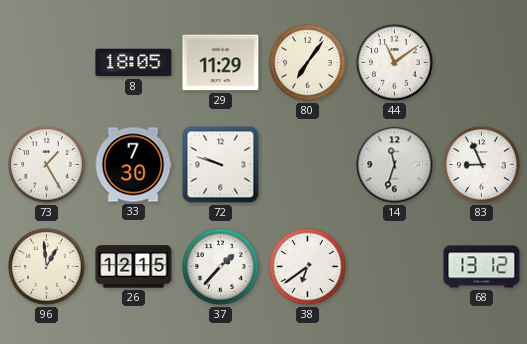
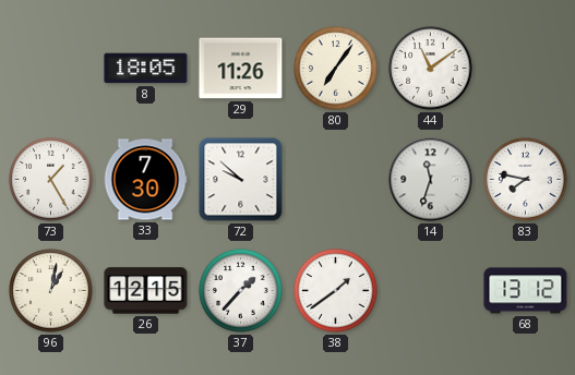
29: 11:29 -> 11:26
72: 9:48 -> 9:52
83: 8:56 -> 7:47
96: 12:59 -> 1:02
38: 6:39 -> 1:39
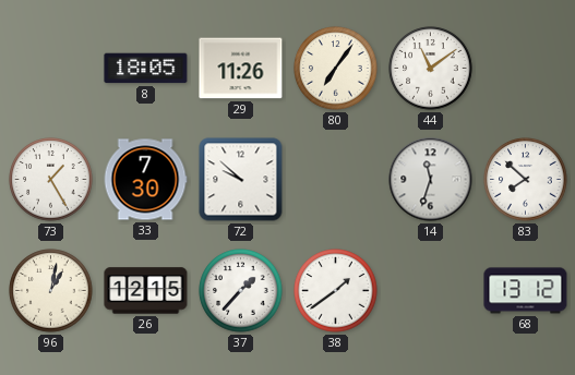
83: 7:47 -> 7:52
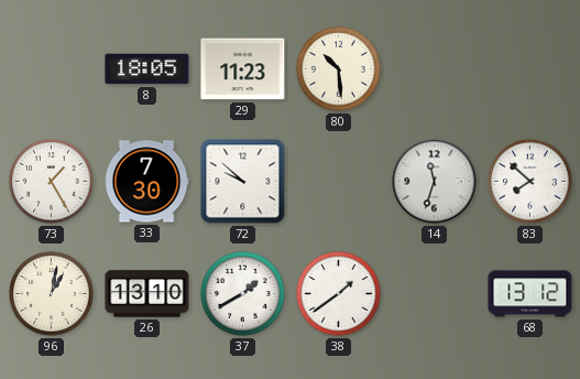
29: 11:26 -> 11:23
80: 7:06 -> 10:29
44: 11:09 -> none
26: 12:15 -> 13:10
37: 1:37 -> 1:40
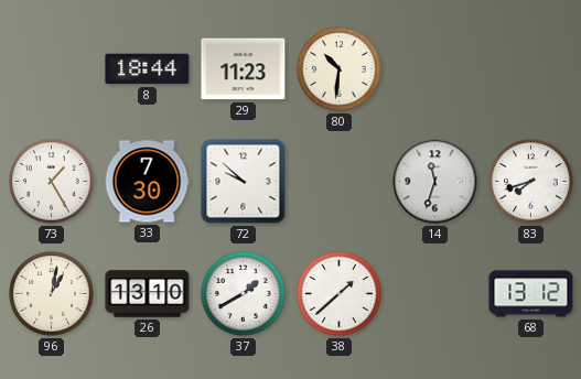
8: 18:05 -> 18:44
80: 10:29 -> 10:31
83: 7:52 -> 7:42
38: 1:39 -> 1:38
